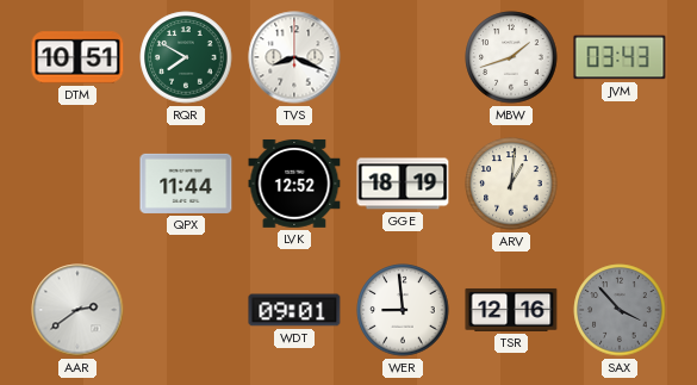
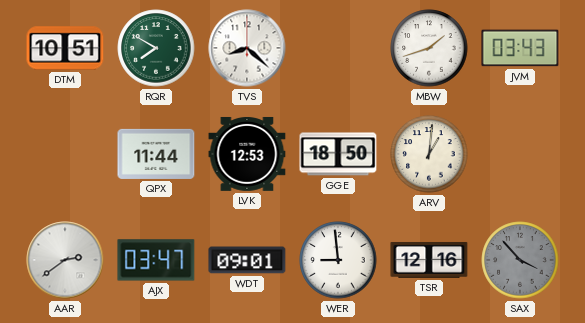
TVS: 8:19 -> 8:22
LVK: 12:52 -> 12:53
GGE: 18:19 -> 18:50
AJX: none -> 03:47
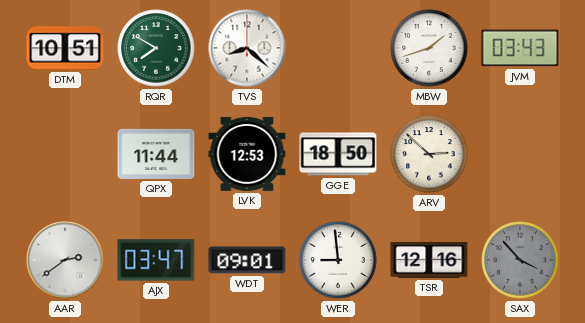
ARV: 1:01 -> 2:52
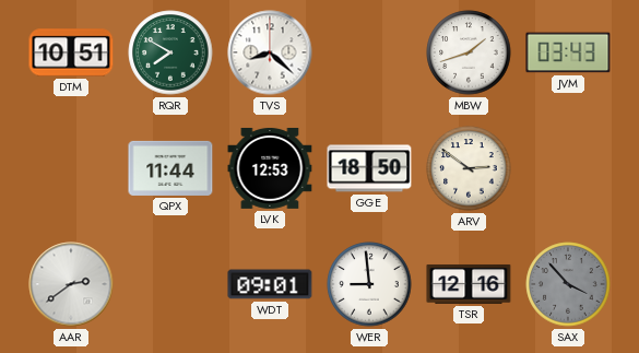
ARV: 2:52 -> 2:51
AJX: 03:47 -> none
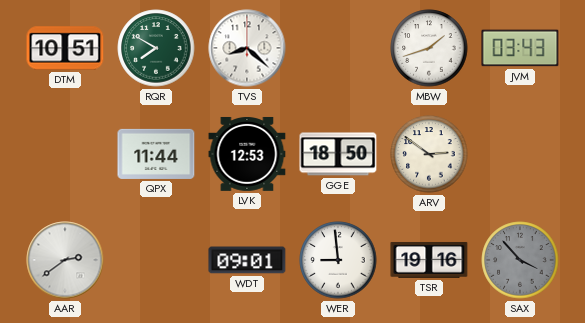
TSR: 12:16 -> 19:16
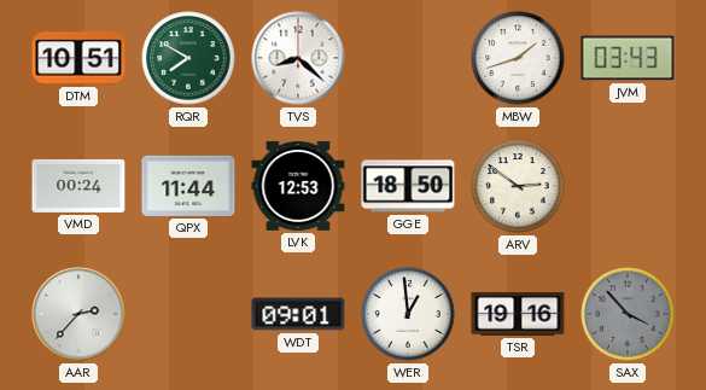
VMD: none -> 00:24
AAR: 2:39 -> 2:37
WER: 8:59 -> 12:59
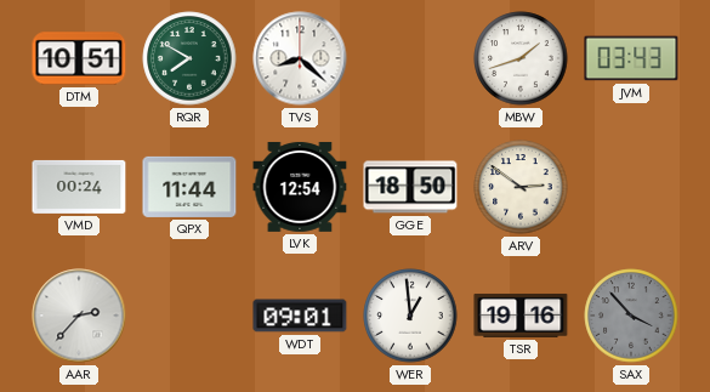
LVK: 12:53 -> 12:54
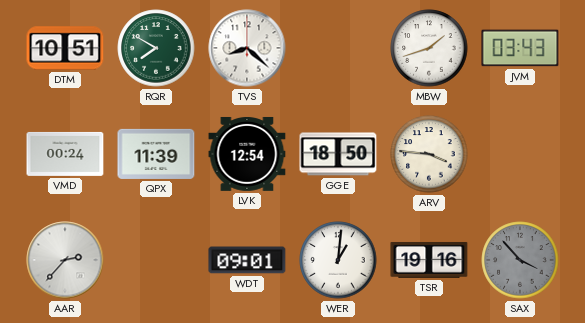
QPX: 11:44 -> 11:39
ARV: 2:51 -> 3:46
WER: 12:59 -> 1:01
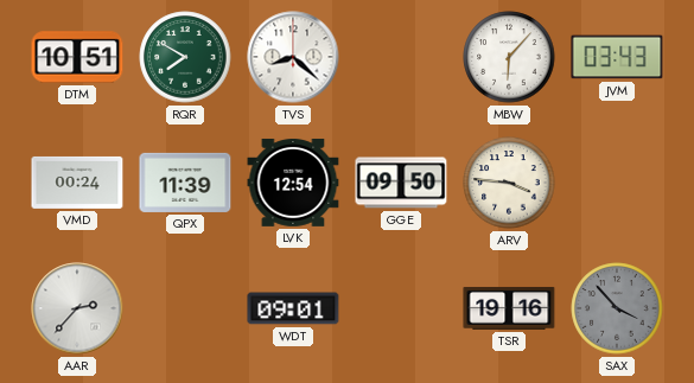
MBW: 1:42 -> 6:07
GGE: 18:50 -> 09:50
WER: 1:01 -> none
